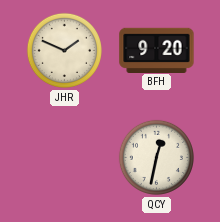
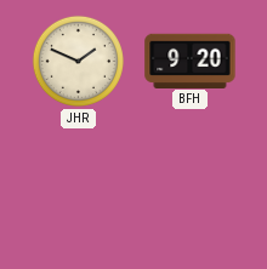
QCY: 12:32 -> none
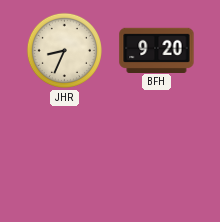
JHR: 1:49 -> 8:34
